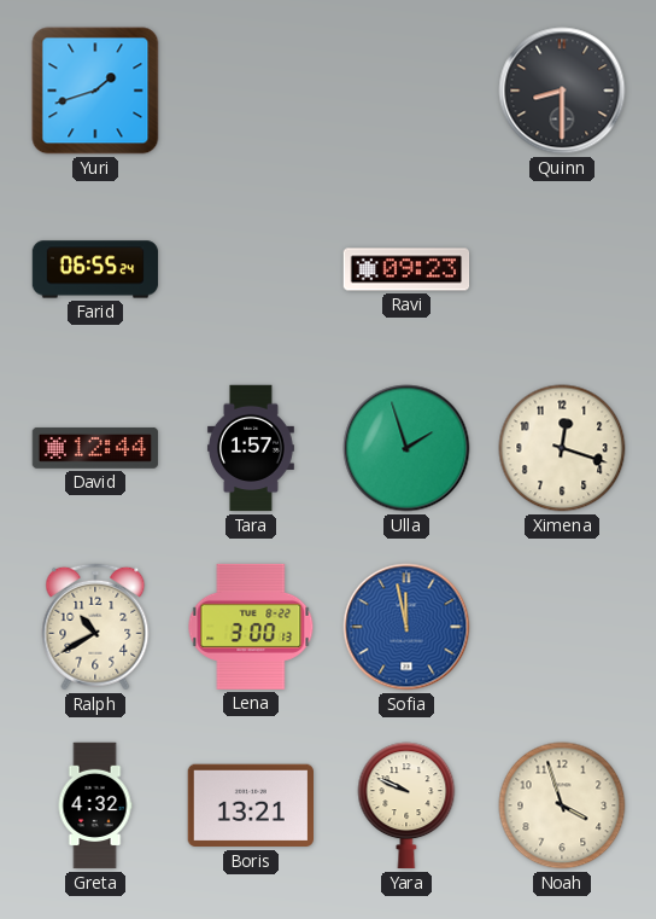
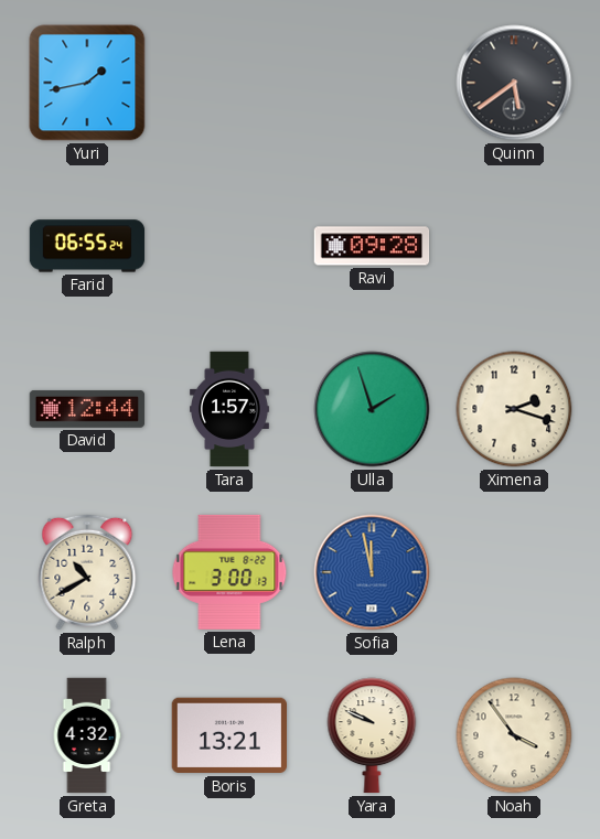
Yuri: 1:42 -> 1:43
Quinn: 8:30 -> 5:39
Ravi: 09:23 -> 09:28
Ximena: 12:18 -> 2:18
Noah: 3:57 -> 3:54
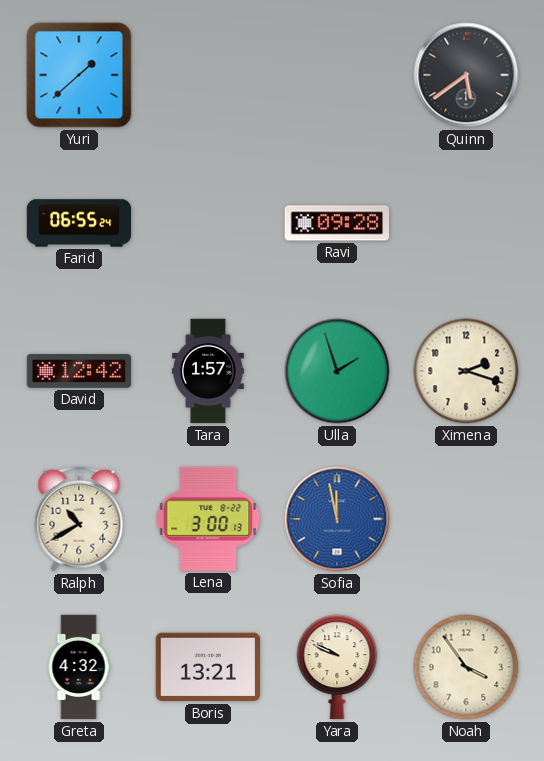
Yuri: 1:43 -> 1:38
David: 12:44 -> 12:42
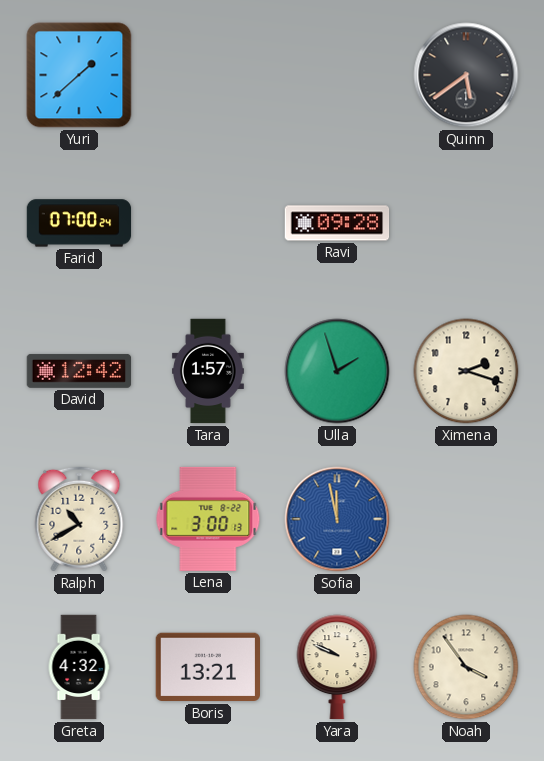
Farid: 06:55 -> 07:00
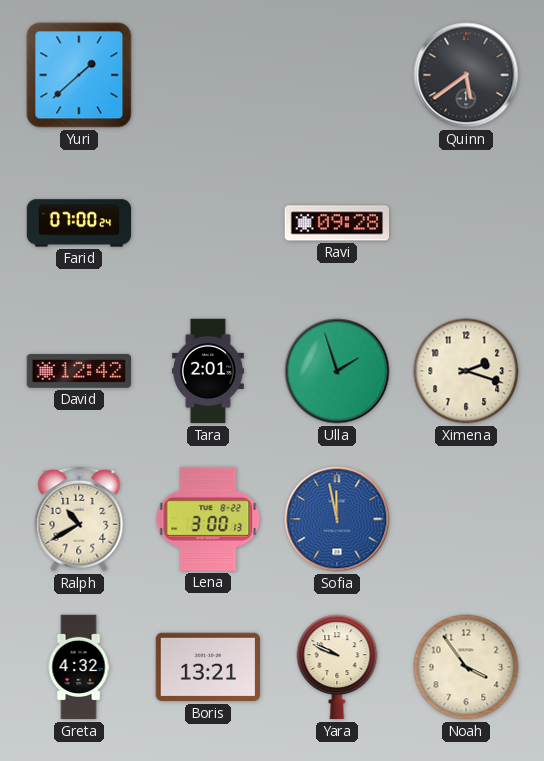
Tara: 1:57 -> 2:01
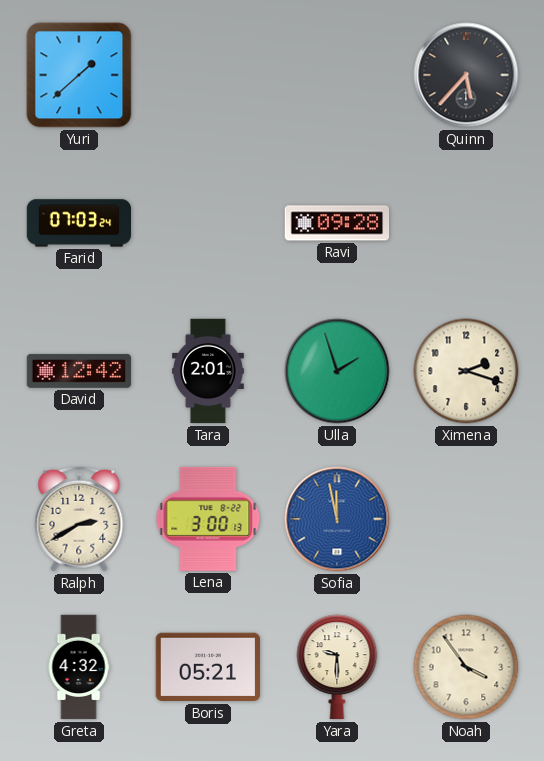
Quinn: 5:39 -> 5:37
Farid: 07:00 -> 07:03
Ralph: 10:40 -> 2:40
Boris: 13:21 -> 05:21
Yara: 9:49 -> 9:30
